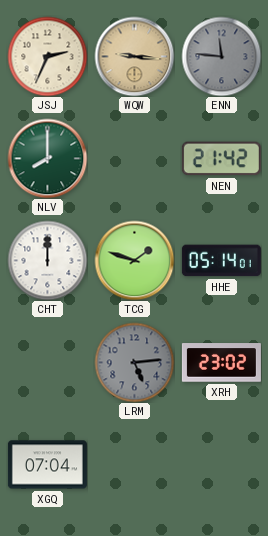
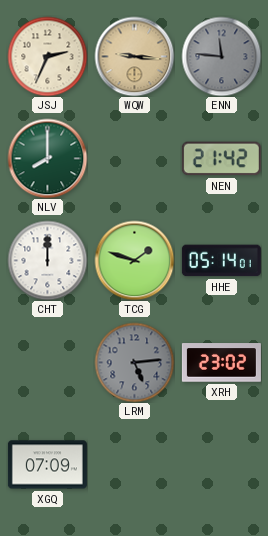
XGQ: 07:04 -> 07:09
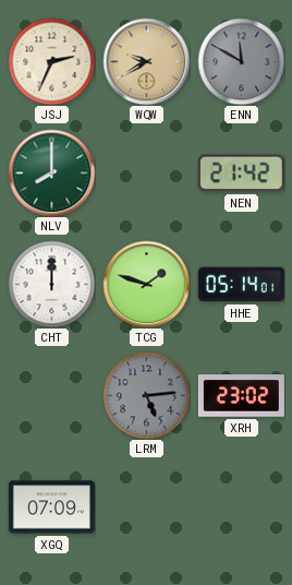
WQW: 9:16 -> 9:40
ENN: 11:46 -> 11:50
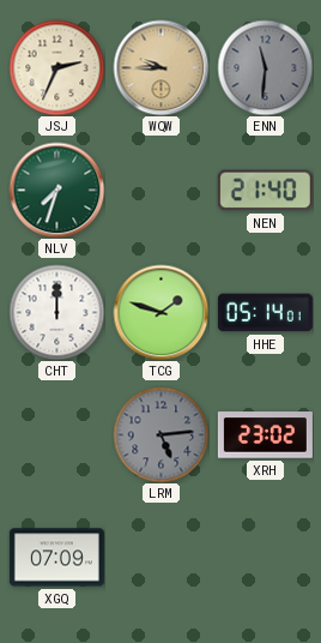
WQW: 9:40 -> 9:45
ENN: 11:50 -> 11:31
NLV: 8:00 -> 7:33
NEN: 21:42 -> 21:40
